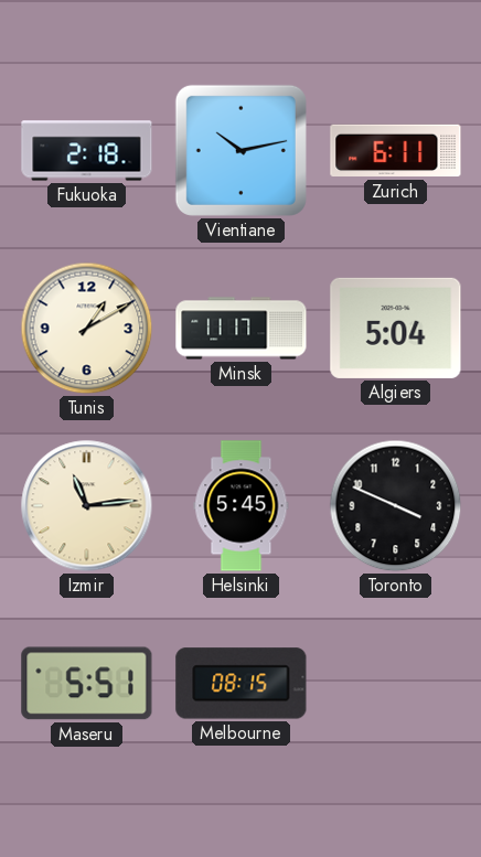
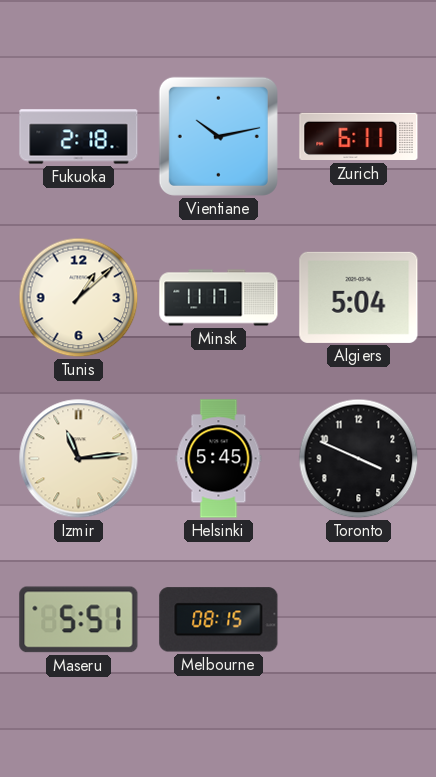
Tunis: 1:10 -> 1:08
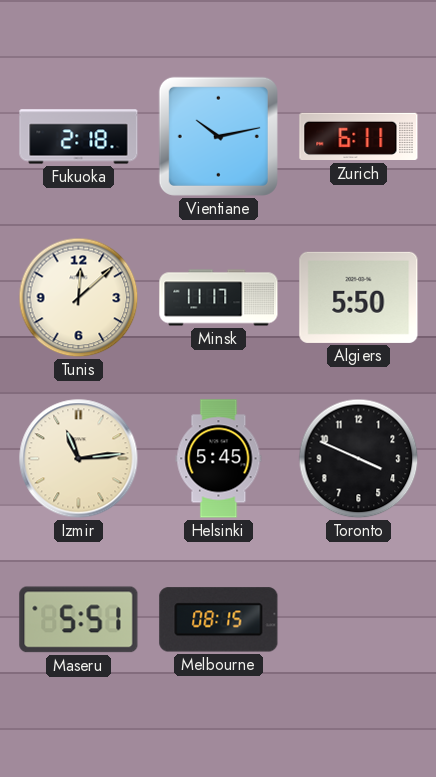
Tunis: 1:08 -> 12:08
Algiers: 5:04 -> 5:50
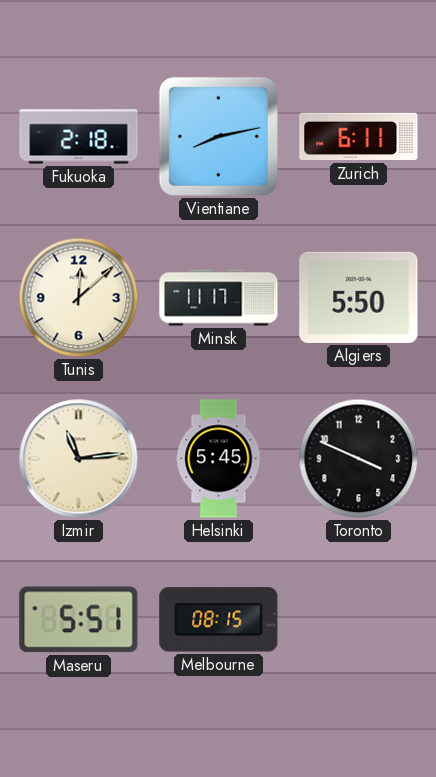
Vientiane: 10:13 -> 8:13
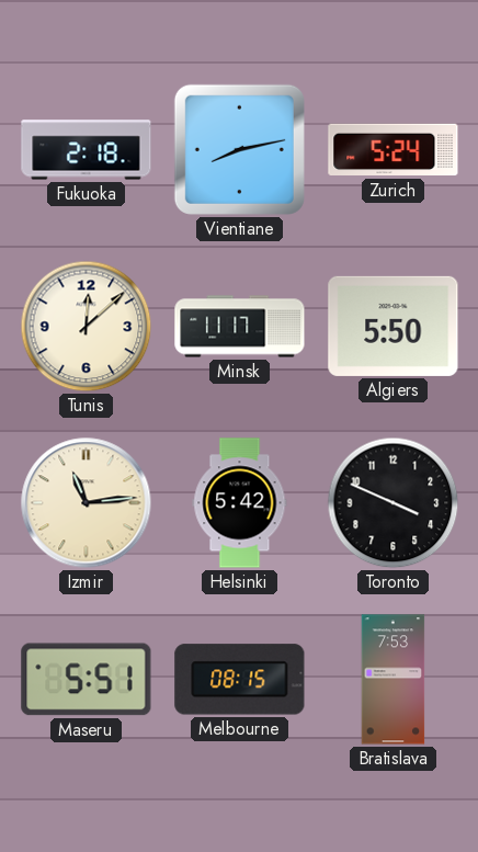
Zurich: 6:11 -> 5:24
Helsinki: 5:45 -> 5:42
Bratislava: none -> 7:53
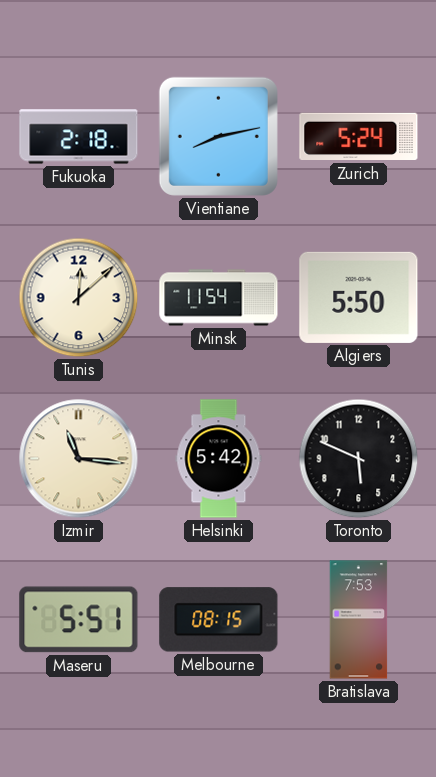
Minsk: 11:17 -> 11:54
Izmir: 11:14 -> 11:16
Toronto: 3:49 -> 5:49
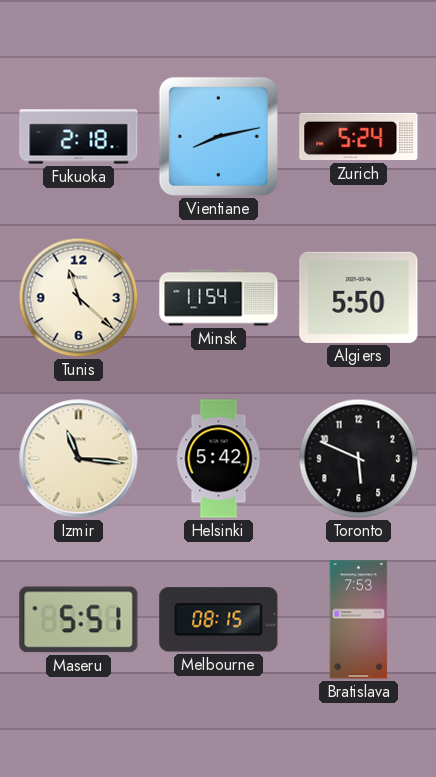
Tunis: 12:08 -> 11:22
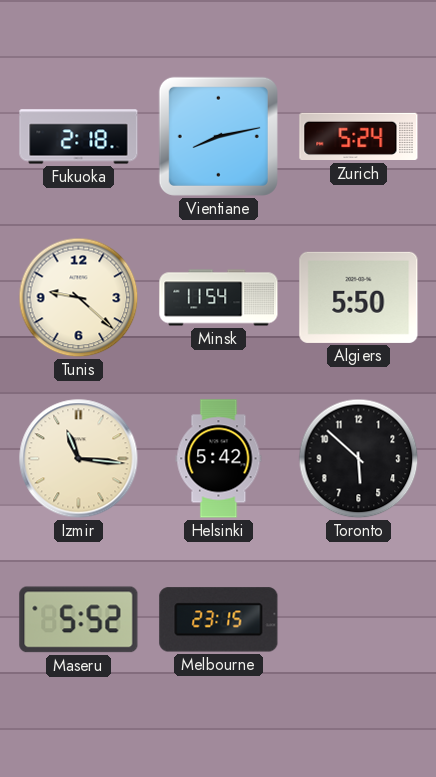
Tunis: 11:22 -> 9:22
Toronto: 5:49 -> 5:52
Maseru: 5:51 -> 5:52
Melbourne: 08:15 -> 23:15
Bratislava: 7:53 -> none
